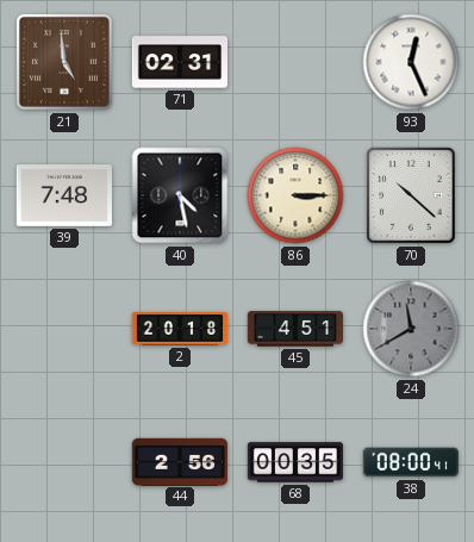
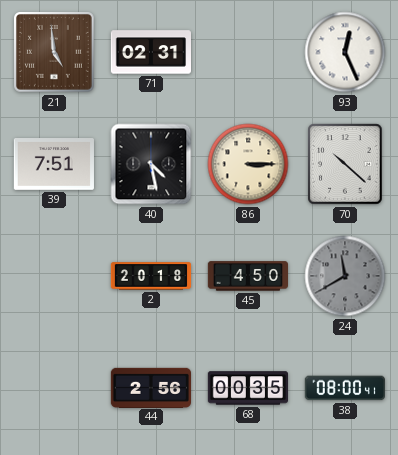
39: 7:48 -> 7:51
45: 4:51 -> 4:50
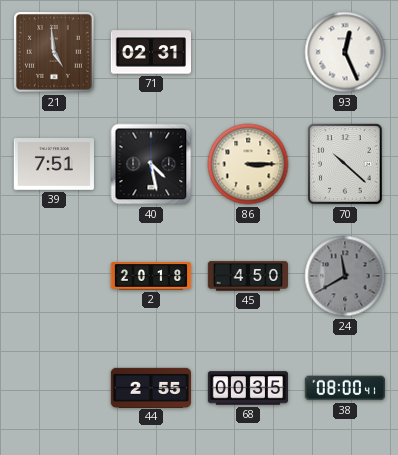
44: 2:56 -> 2:55
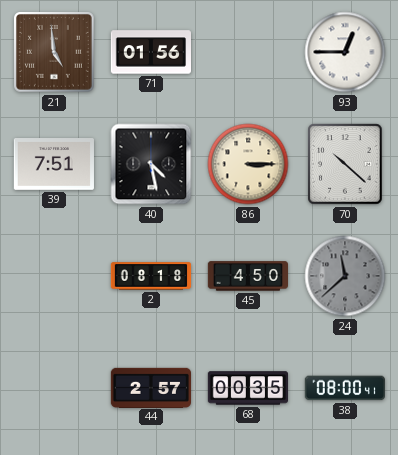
71: 02:31 -> 01:56
93: 12:26 -> 12:45
2: 20:18 -> 08:18
24: 11:40 -> 11:38
44: 2:55 -> 2:57
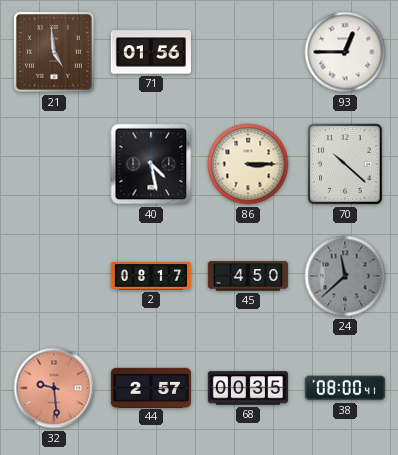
39: 7:51 -> none
2: 08:18 -> 08:17
32: none -> 9:29
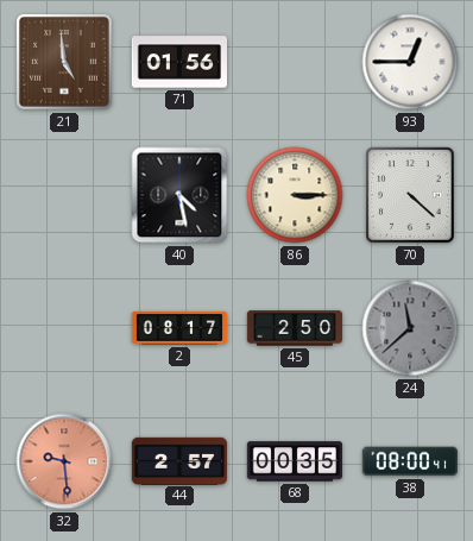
70: 10:22 -> 4:22
45: 4:50 -> 2:50
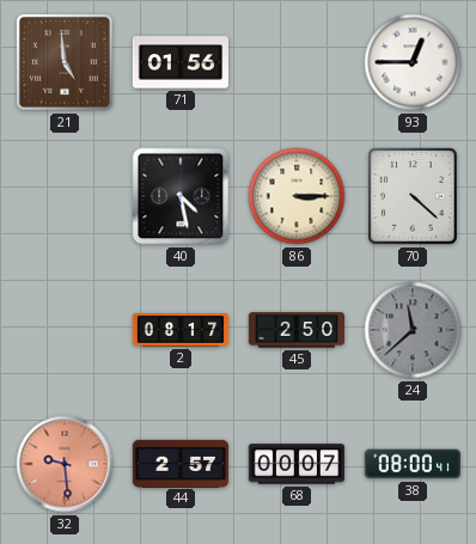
68: 00:35 -> 00:07
